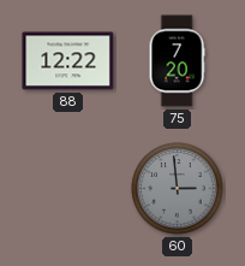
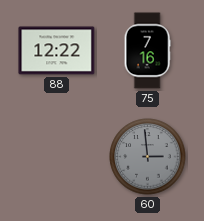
75: 7:20 -> 7:16
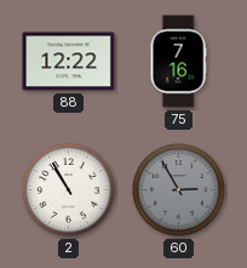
2: none -> 10:55
60: 2:59 -> 2:55
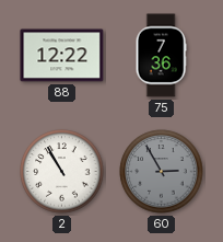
75: 7:16 -> 7:36
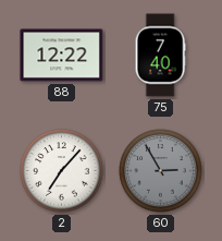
75: 7:36 -> 7:40
2: 10:55 -> 7:07
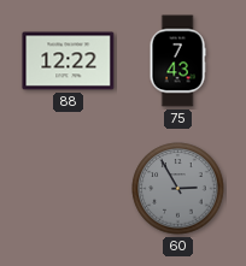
75: 7:40 -> 7:43
2: 7:07 -> none
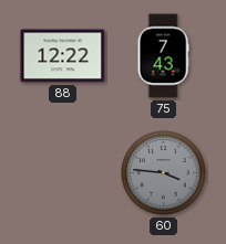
60: 2:55 -> 3:46
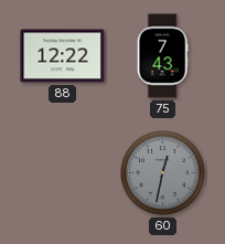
60: 3:46 -> 12:32
